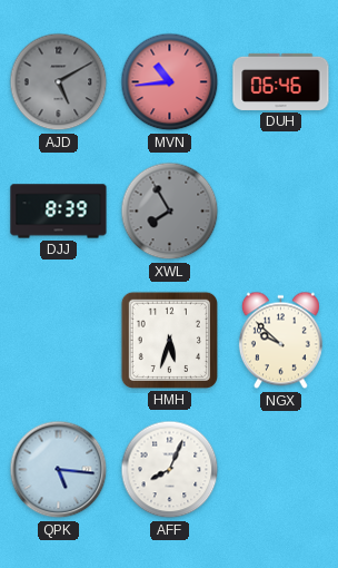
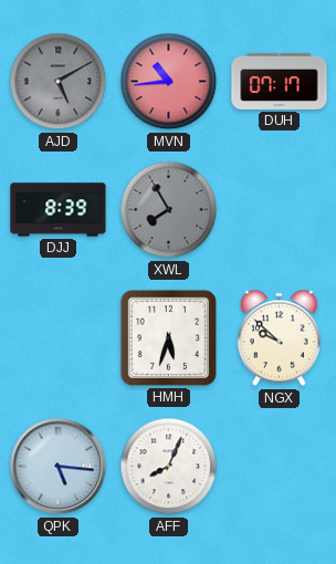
DUH: 06:46 -> 07:17
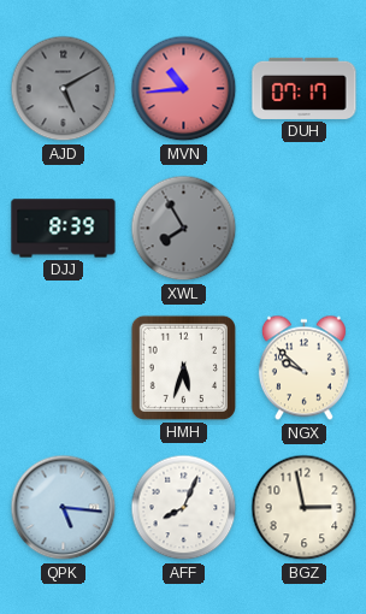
BGZ: none -> 2:58
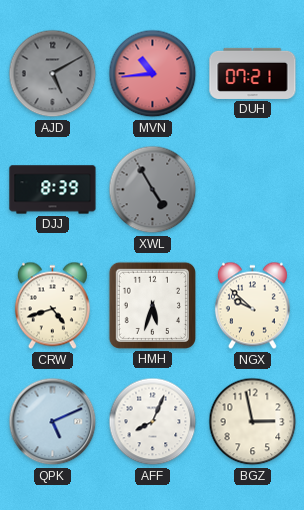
DUH: 07:17 -> 07:21
XWL: 7:55 -> 4:55
CRW: none -> 4:42
QPK: 5:16 -> 5:11
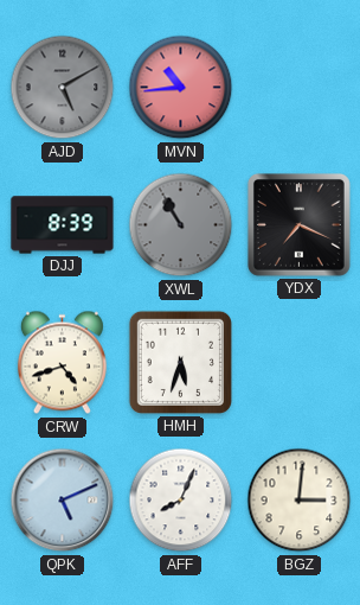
DUH: 07:21 -> none
XWL: 4:55 -> 10:55
YDX: none -> 7:19
NGX: 9:52 -> none
BGZ: 2:58 -> 3:01
